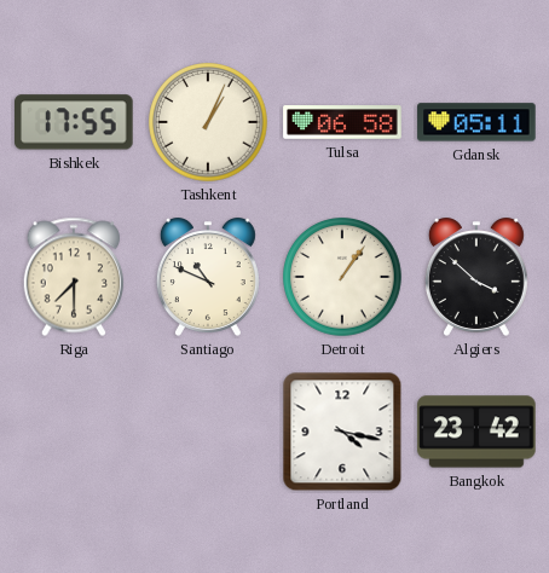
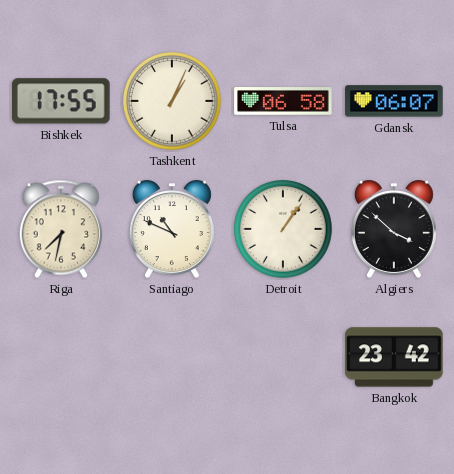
Gdansk: 05:11 -> 06:07
Riga: 7:30 -> 7:32
Portland: 4:17 -> none
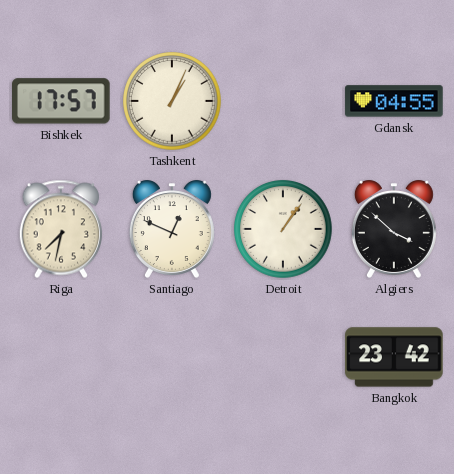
Bishkek: 17:55 -> 17:57
Tulsa: 06:58 -> none
Gdansk: 06:07 -> 04:55
Santiago: 10:49 -> 12:49
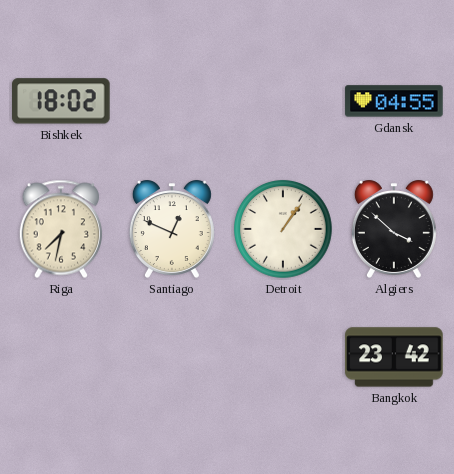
Bishkek: 17:57 -> 18:02
Tashkent: 1:04 -> none
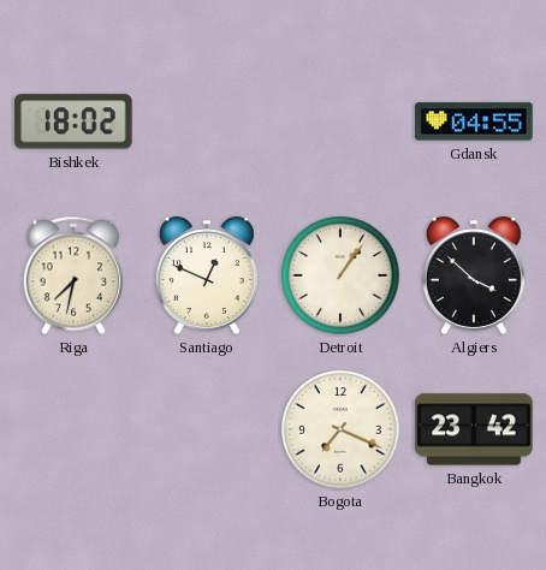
Bogota: none -> 7:19
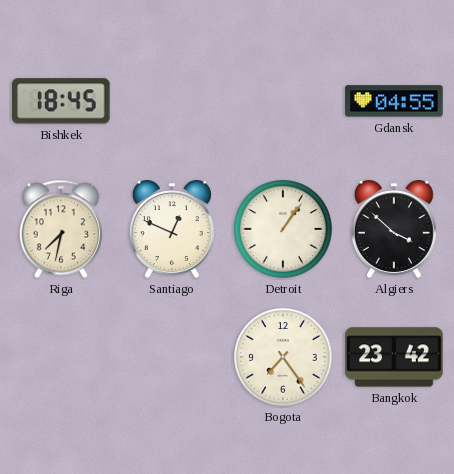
Bishkek: 18:02 -> 18:45
Bogota: 7:19 -> 7:24
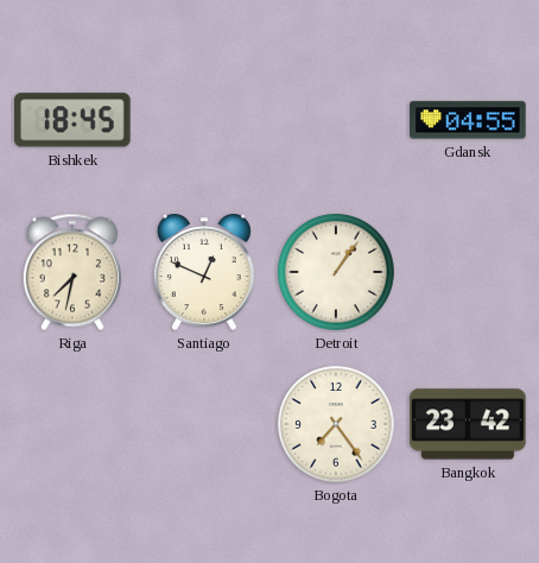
Algiers: 3:52 -> none
